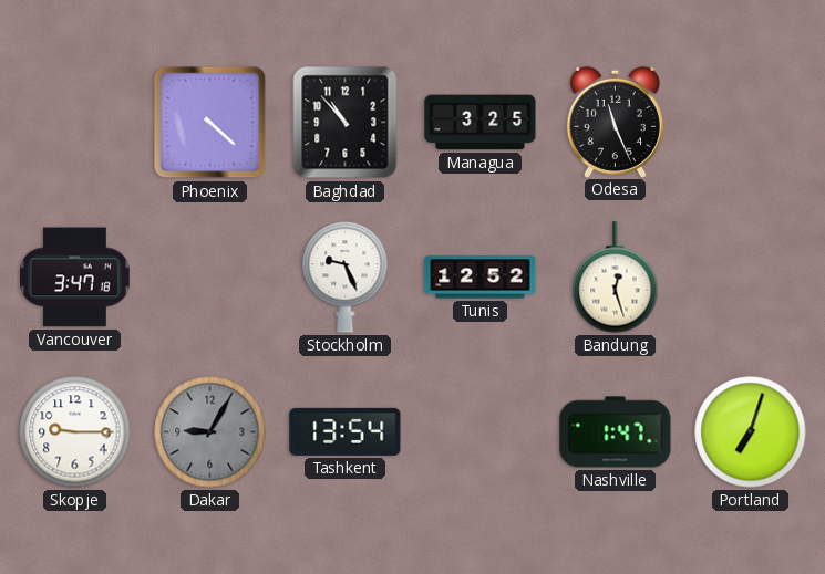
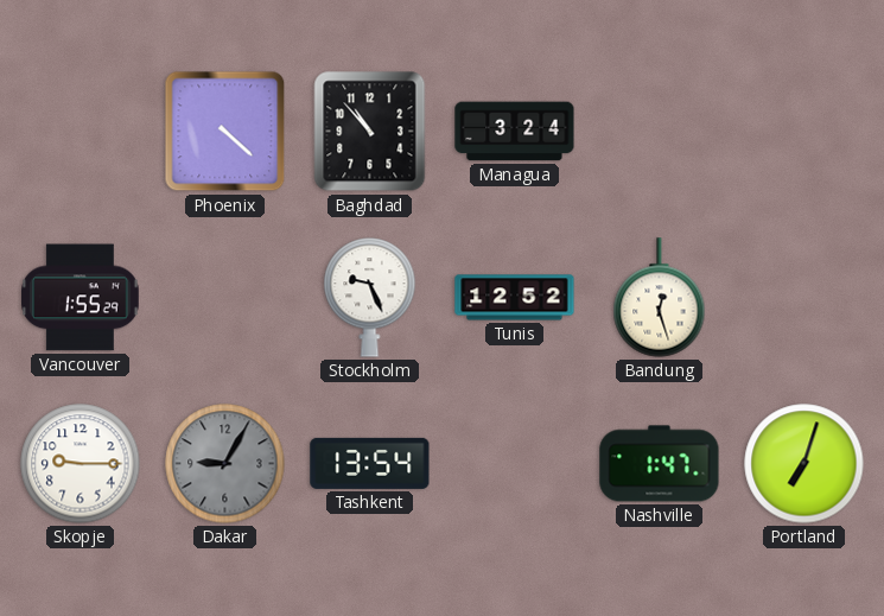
Managua: 3:25 -> 3:24
Odesa: 11:26 -> none
Vancouver: 3:47 -> 1:55
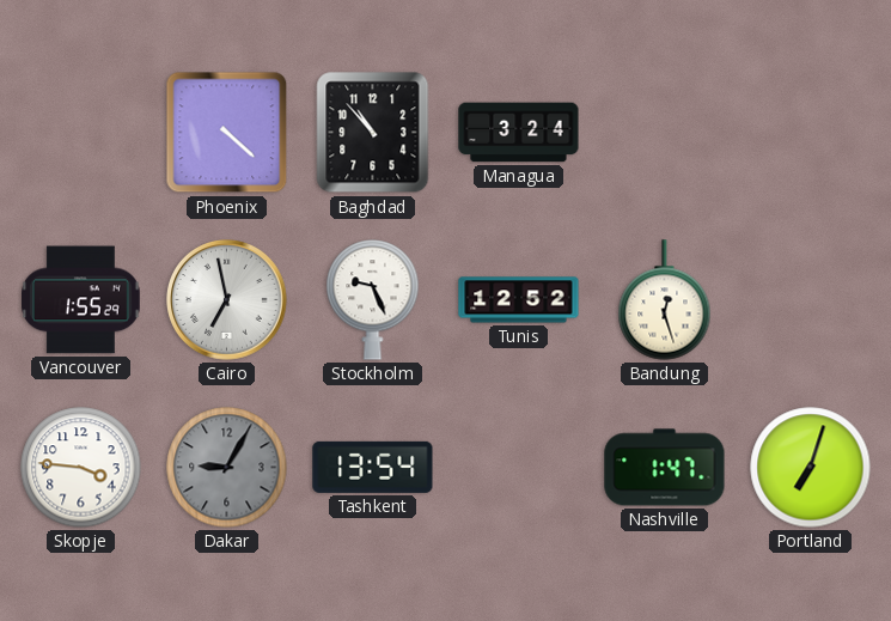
Cairo: none -> 6:58
Skopje: 9:15 -> 3:46
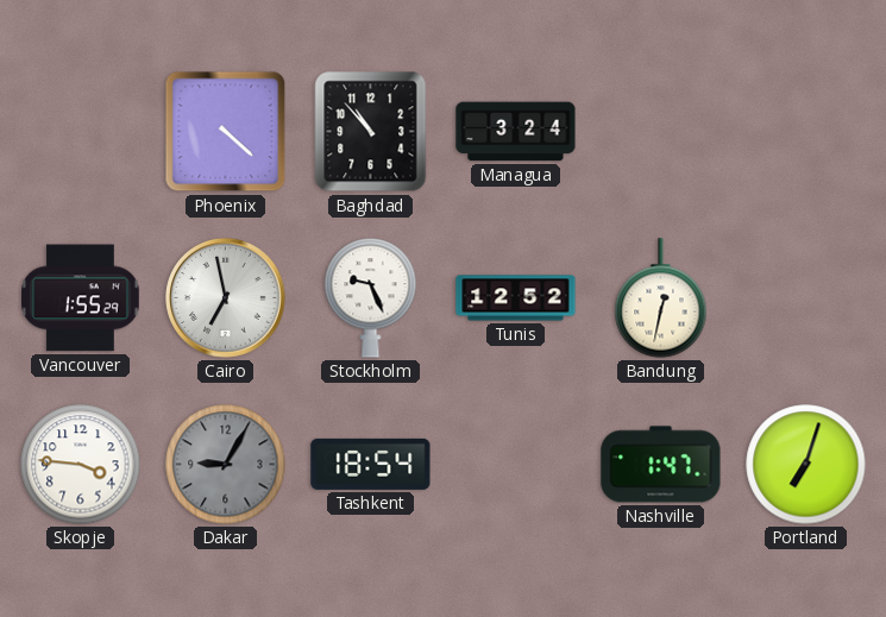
Bandung: 12:27 -> 12:32
Tashkent: 13:54 -> 18:54
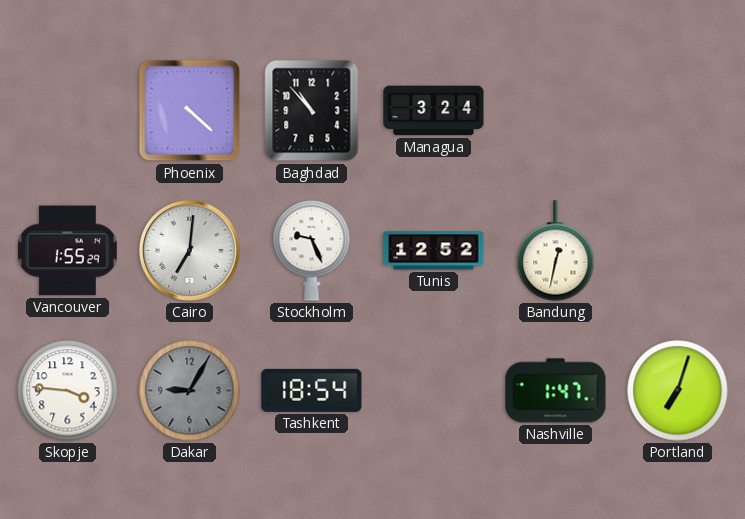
Cairo: 6:58 -> 7:01
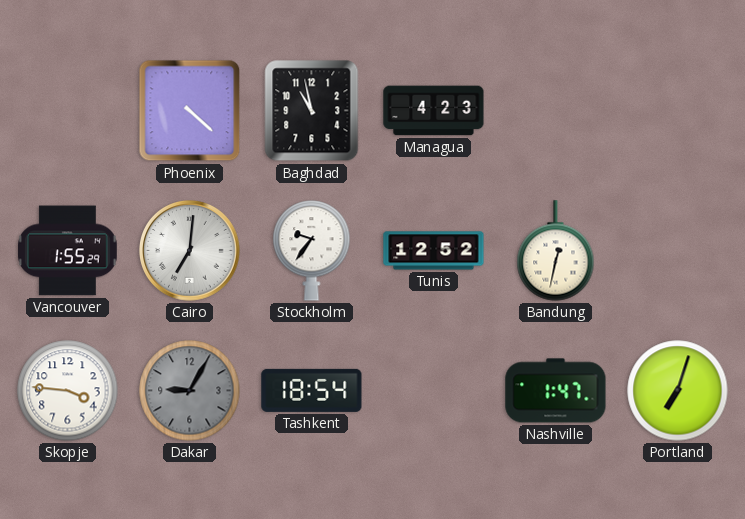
Baghdad: 10:53 -> 10:58
Managua: 3:24 -> 4:23
Stockholm: 9:26 -> 9:36
